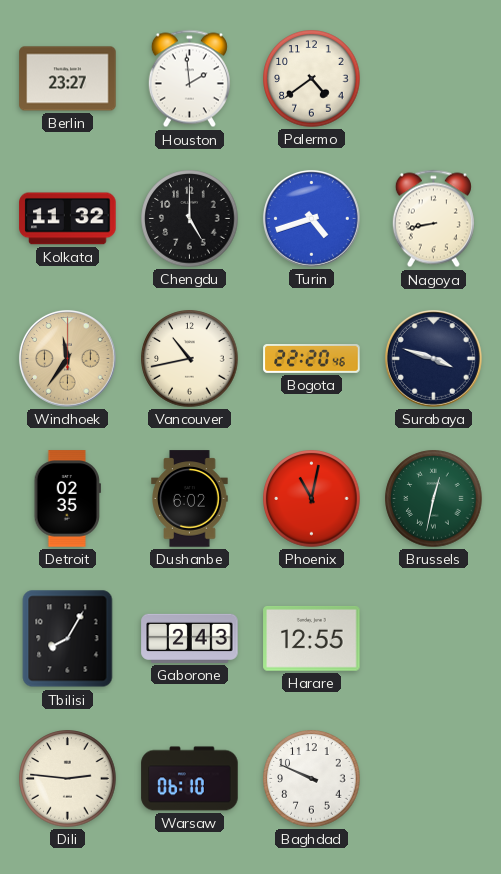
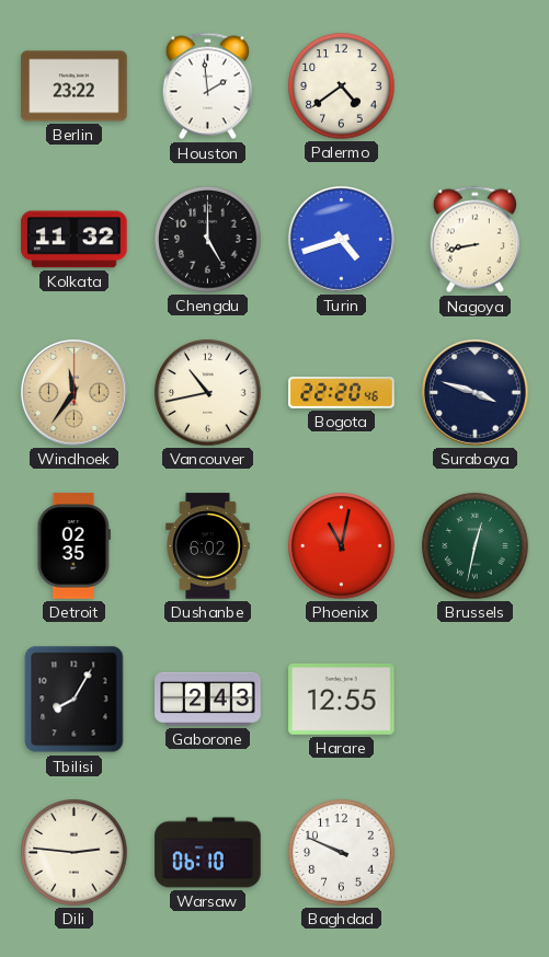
Berlin: 23:27 -> 23:22
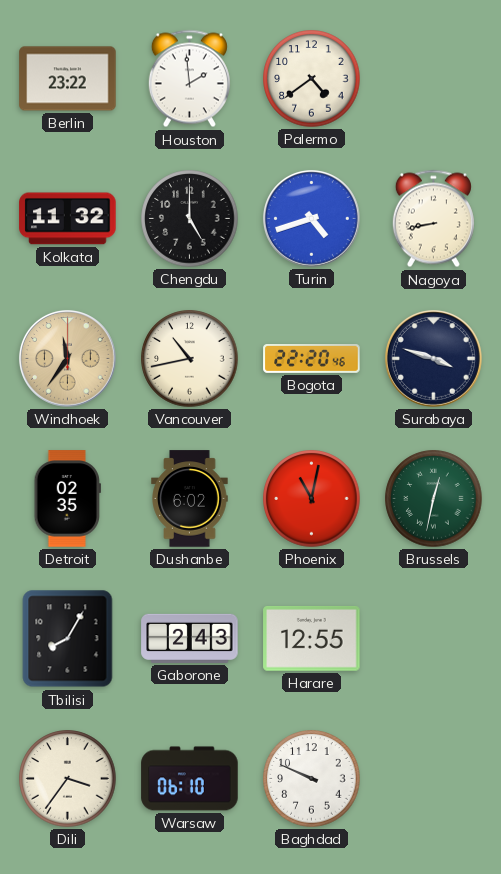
Dili: 2:46 -> 3:36
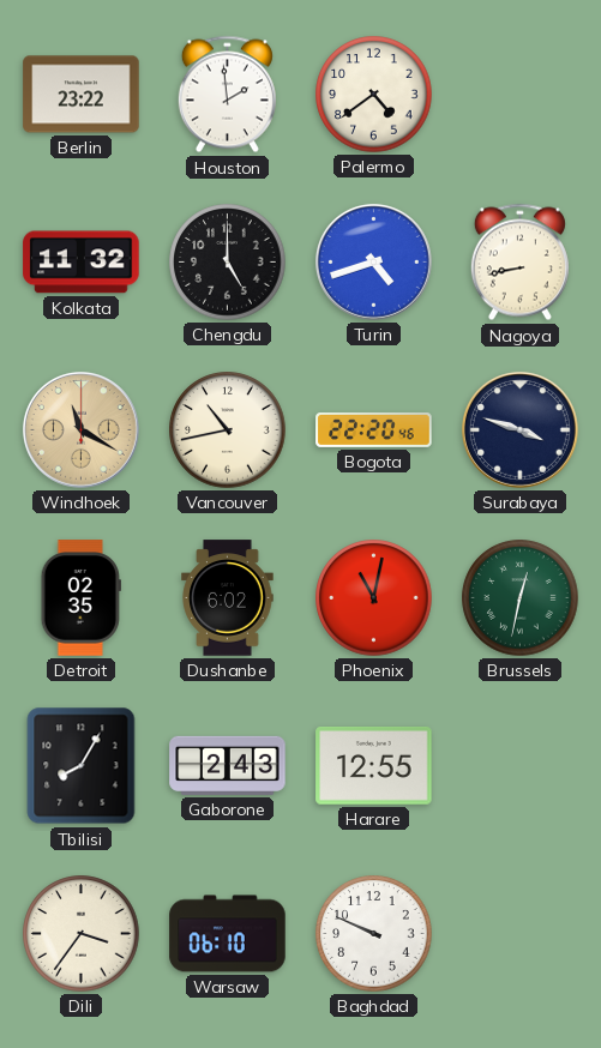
Windhoek: 11:36 -> 11:20
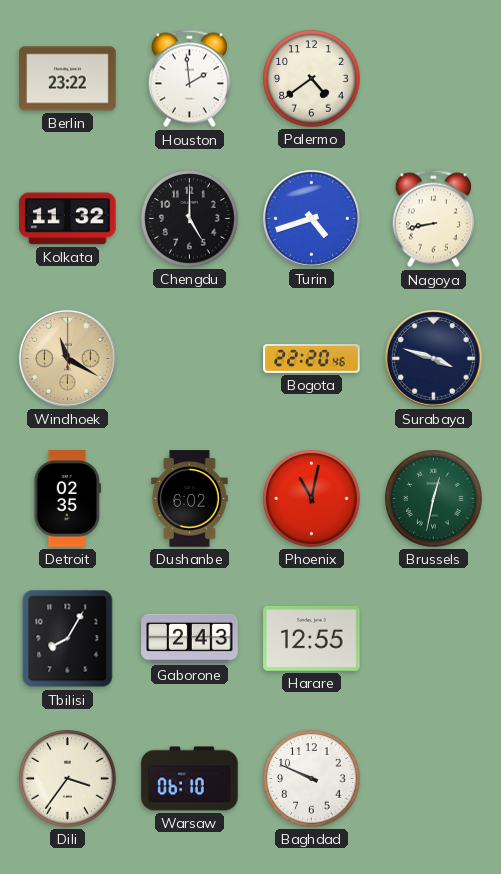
Vancouver: 10:43 -> none
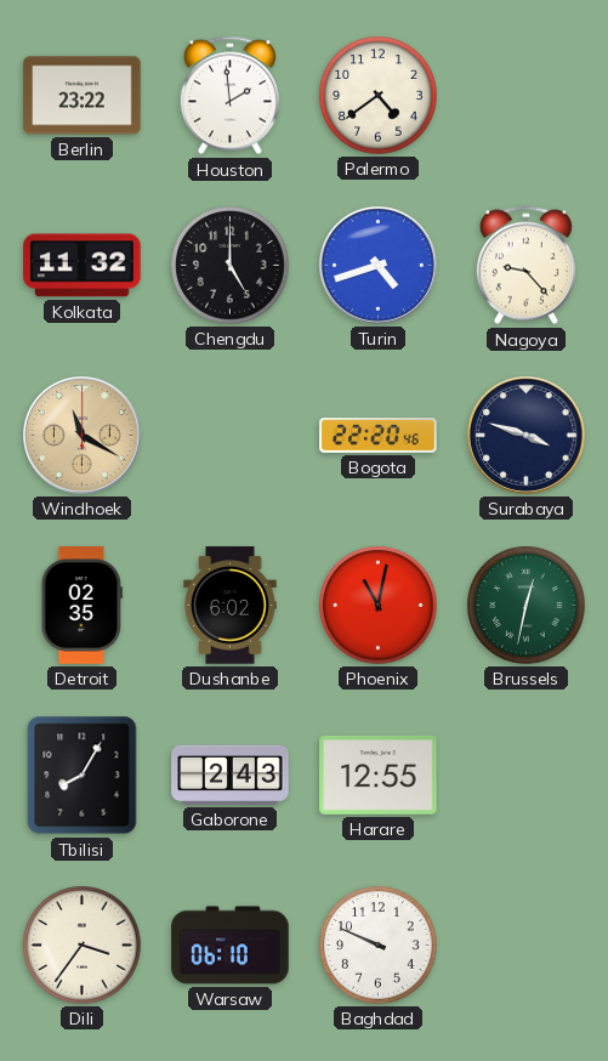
Nagoya: 8:43 -> 9:23
